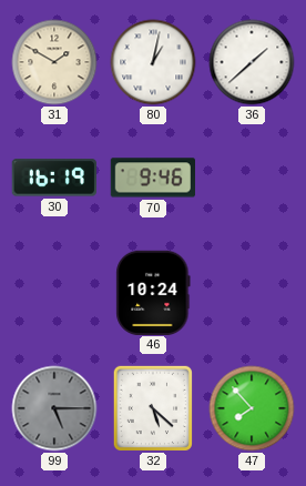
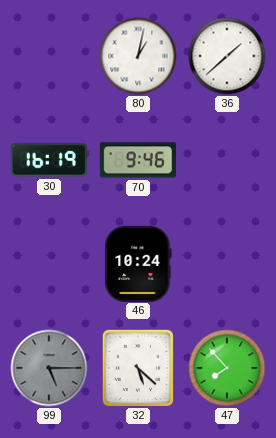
31: 1:50 -> none
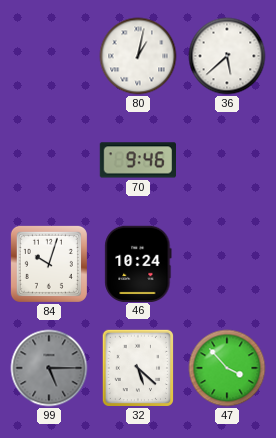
36: 1:38 -> 5:38
30: 16:19 -> none
84: none -> 10:03
47: 7:53 -> 3:53
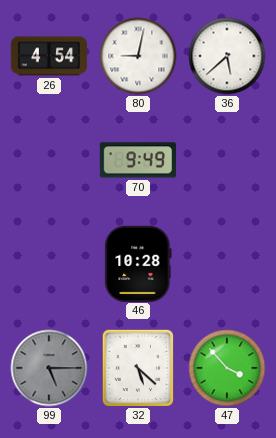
26: none -> 4:54
80: 1:02 -> 9:02
70: 9:46 -> 9:49
84: 10:03 -> none
46: 10:24 -> 10:28
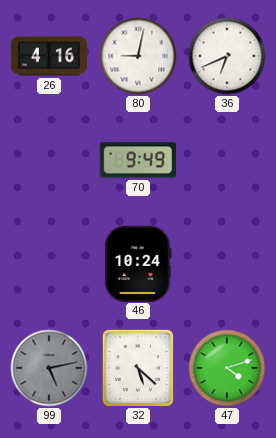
26: 4:54 -> 4:16
36: 5:38 -> 6:41
46: 10:28 -> 10:24
99: 5:15 -> 5:13
47: 3:53 -> 4:12
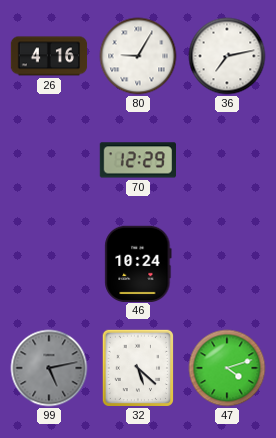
80: 9:02 -> 9:05
36: 6:41 -> 7:13
70: 9:49 -> 12:29
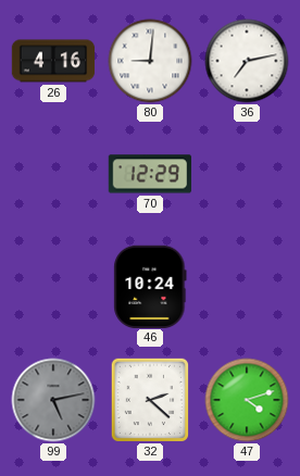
80: 9:05 -> 9:01
32: 5:22 -> 2:22
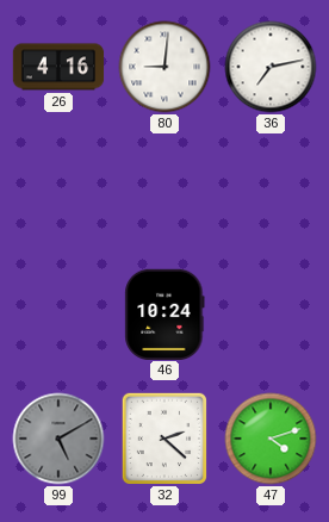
70: 12:29 -> none
99: 5:13 -> 5:10
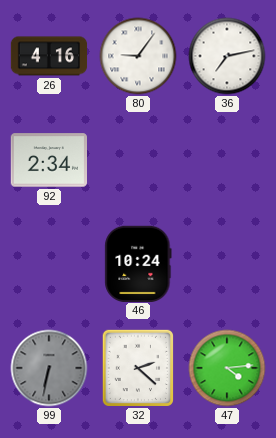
80: 9:01 -> 9:06
92: none -> 2:34
99: 5:10 -> 6:32
47: 4:12 -> 4:14
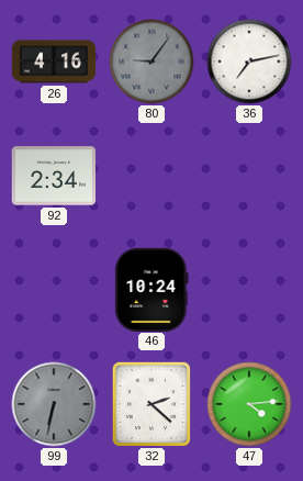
80 dial: white -> grey
